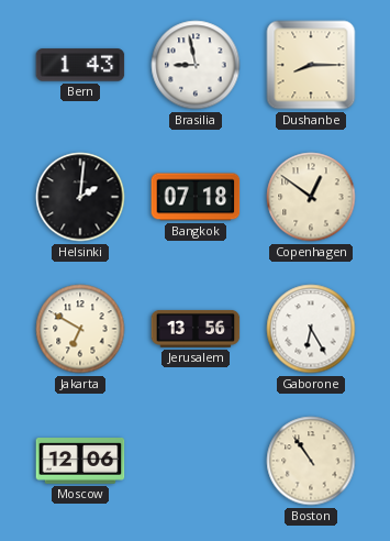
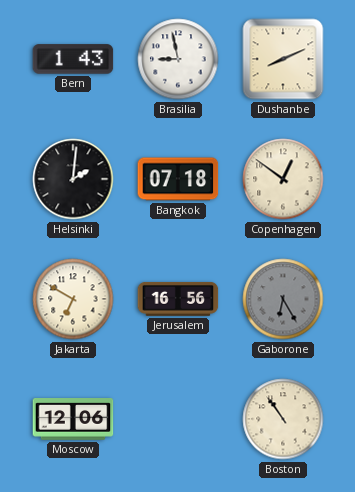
Dushanbe: 8:15 -> 8:11
Jerusalem: 13:56 -> 16:56
Gaborone dial: white -> grey
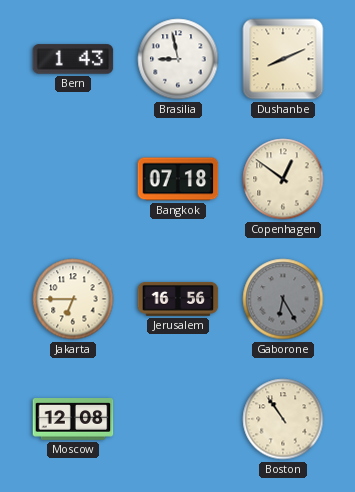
Helsinki: 2:01 -> none
Jakarta: 6:50 -> 6:45
Moscow: 12:06 -> 12:08
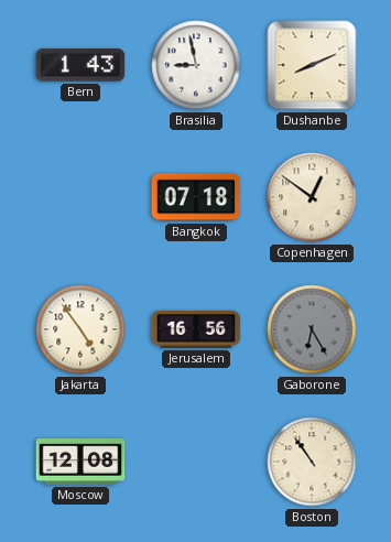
Jakarta: 6:45 -> 4:54
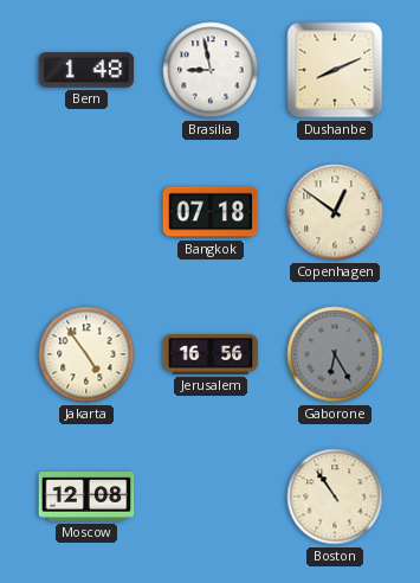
Bern: 1:43 -> 1:48
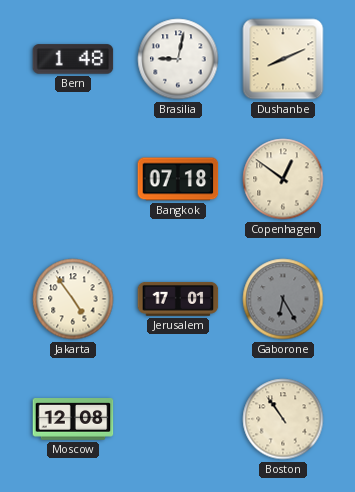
Brasilia: 8:58 -> 9:02
Jerusalem: 16:56 -> 17:01
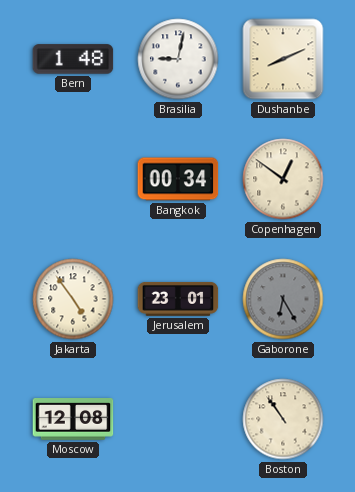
Bangkok: 07:18 -> 00:34
Jerusalem: 17:01 -> 23:01
